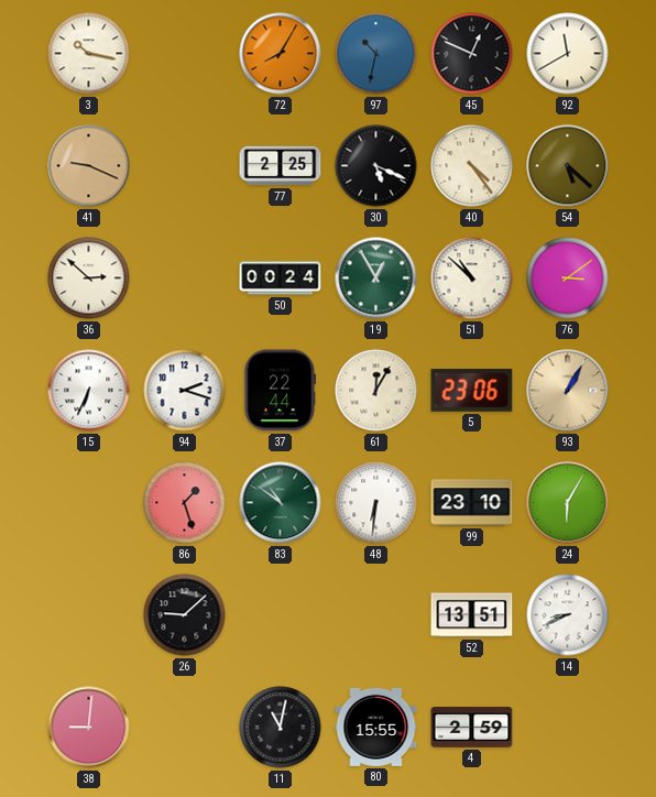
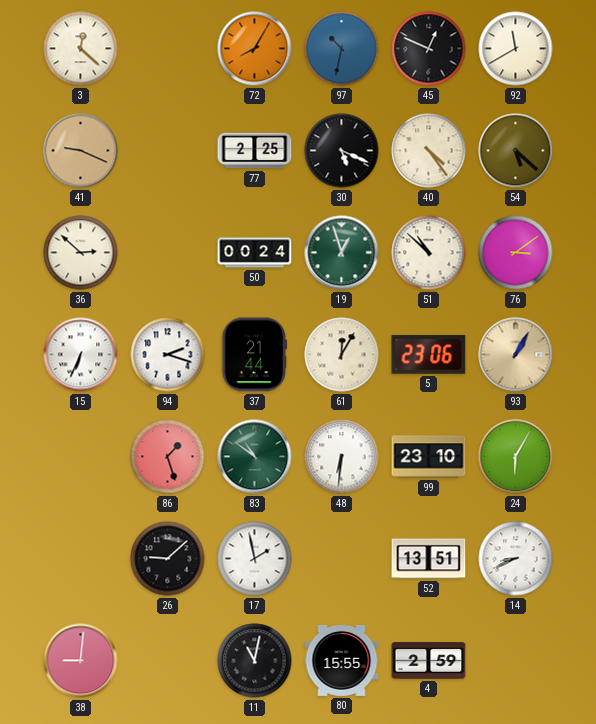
3: 10:17 -> 12:22
19: 12:55 -> 12:57
37: 22:44 -> 21:44
17: none -> 1:58
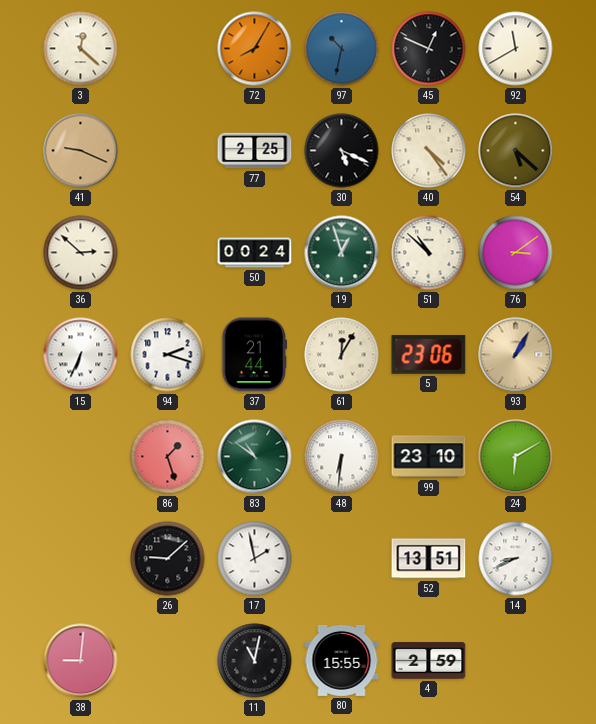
24: 6:05 -> 6:10
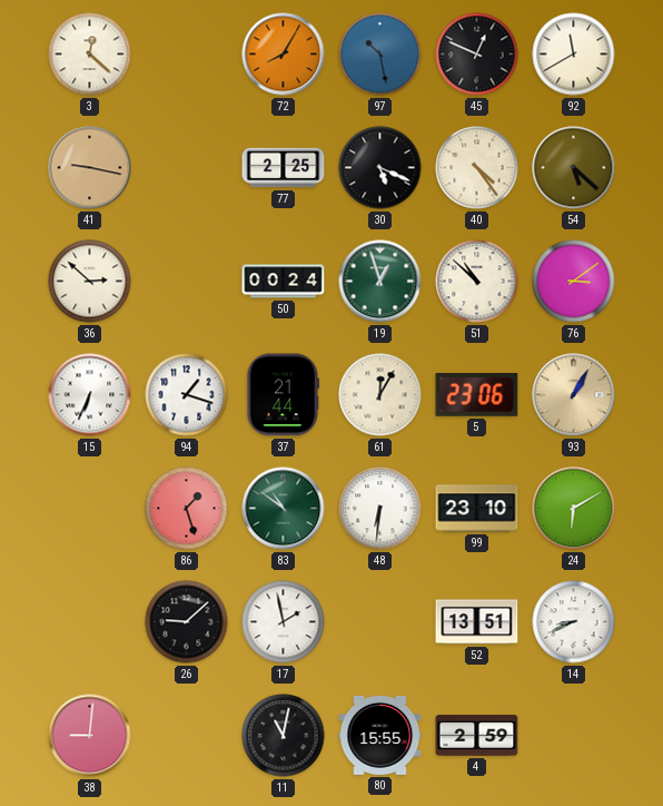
97: 10:32 -> 10:28
41: 9:19 -> 9:17
94: 2:18 -> 1:18
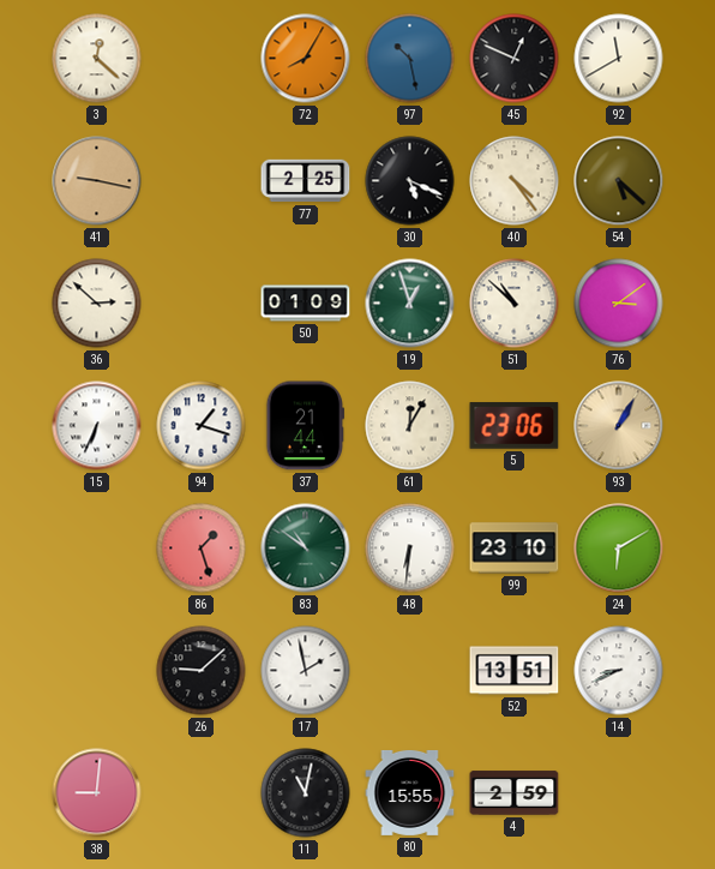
50: 00:24 -> 01:09
